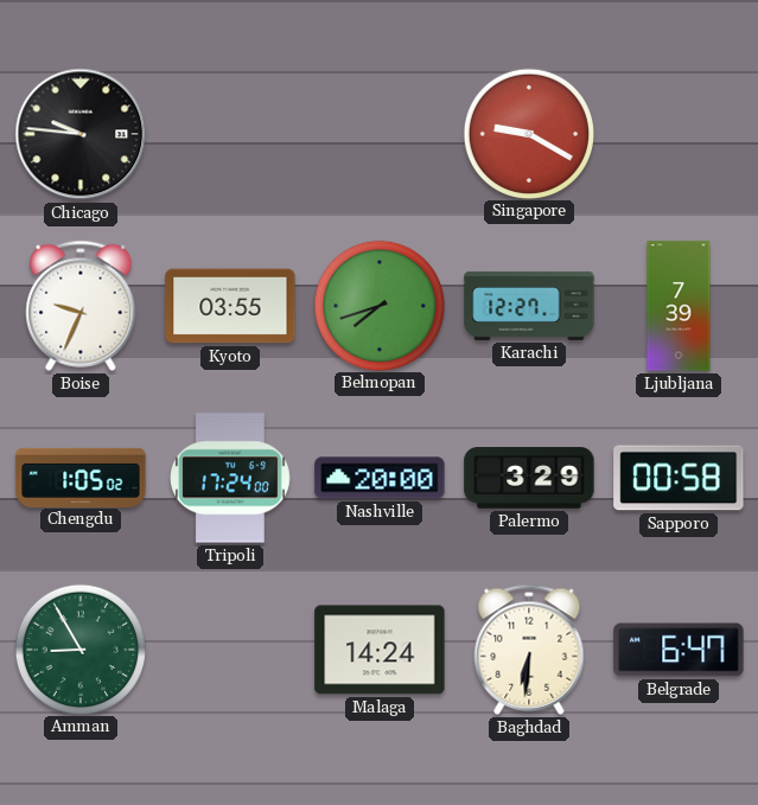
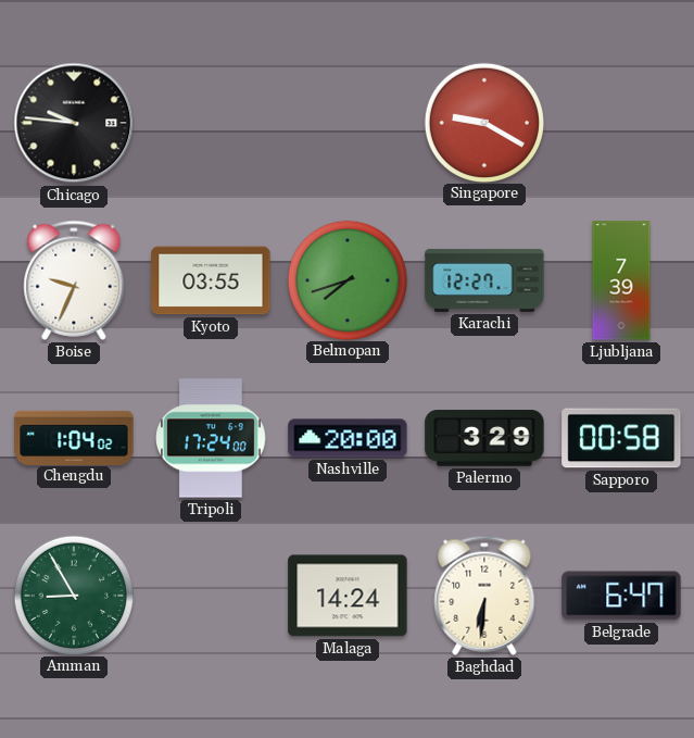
Chengdu: 1:05 -> 1:04
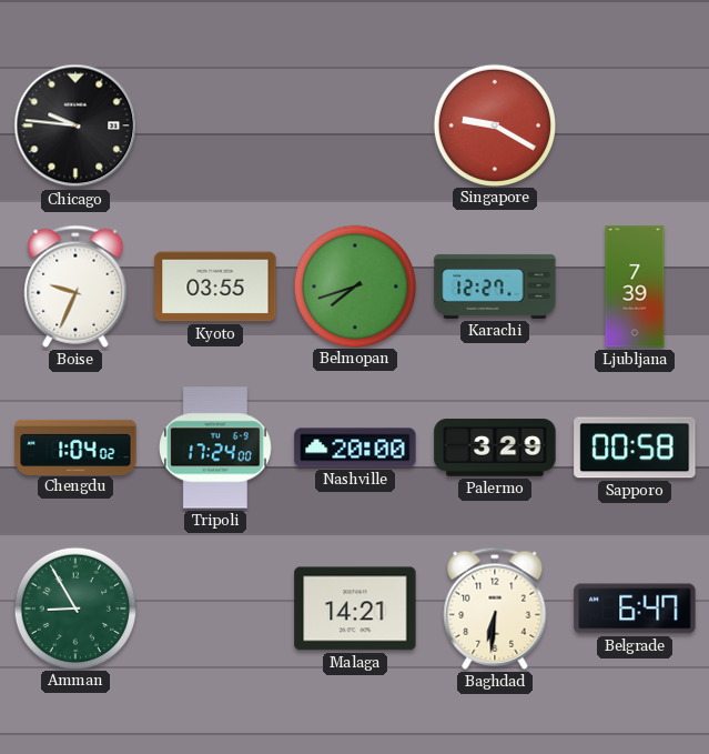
Malaga: 14:24 -> 14:21
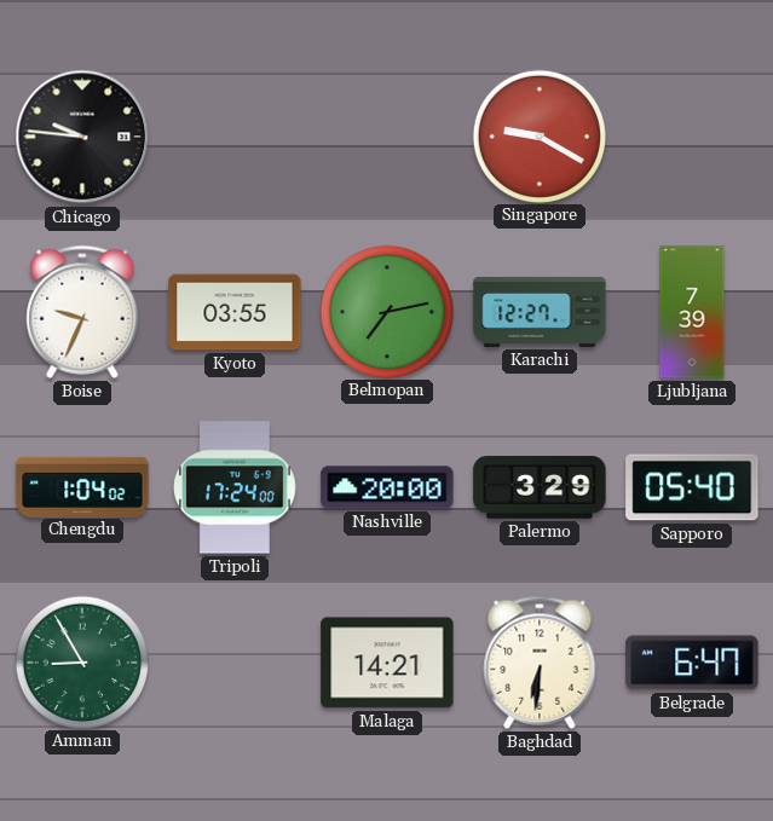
Belmopan: 7:42 -> 7:13
Sapporo: 00:58 -> 05:40
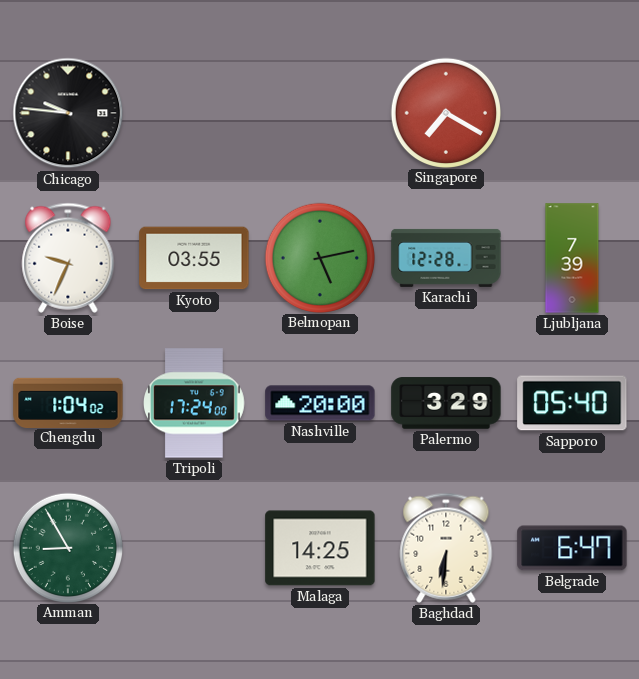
Singapore: 9:20 -> 7:20
Belmopan: 7:13 -> 5:13
Karachi: 12:27 -> 12:28
Malaga: 14:21 -> 14:25
